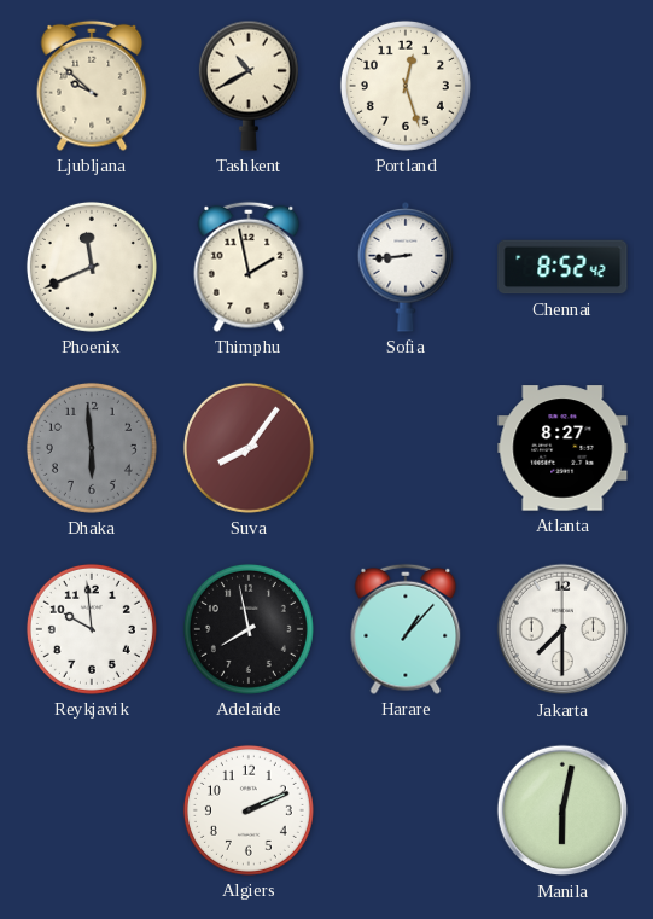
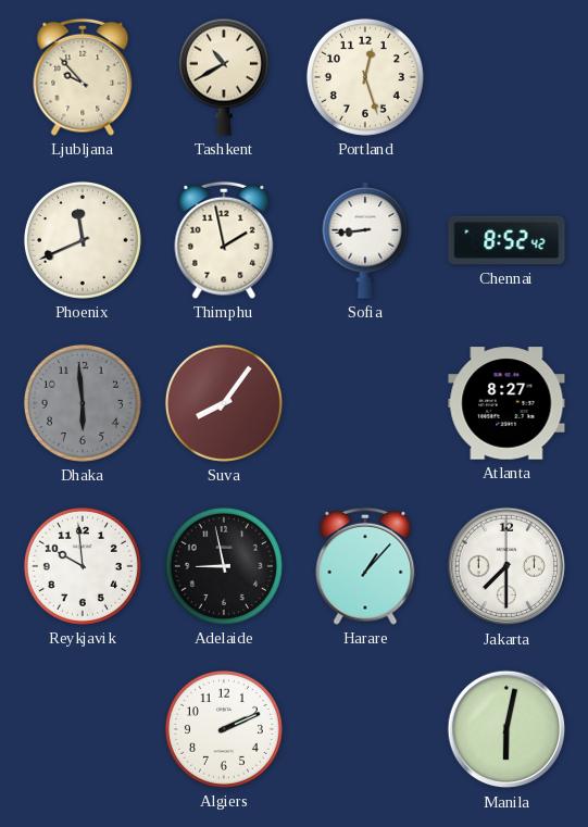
Ljubljana: 9:52 -> 9:53
Adelaide: 7:58 -> 8:58
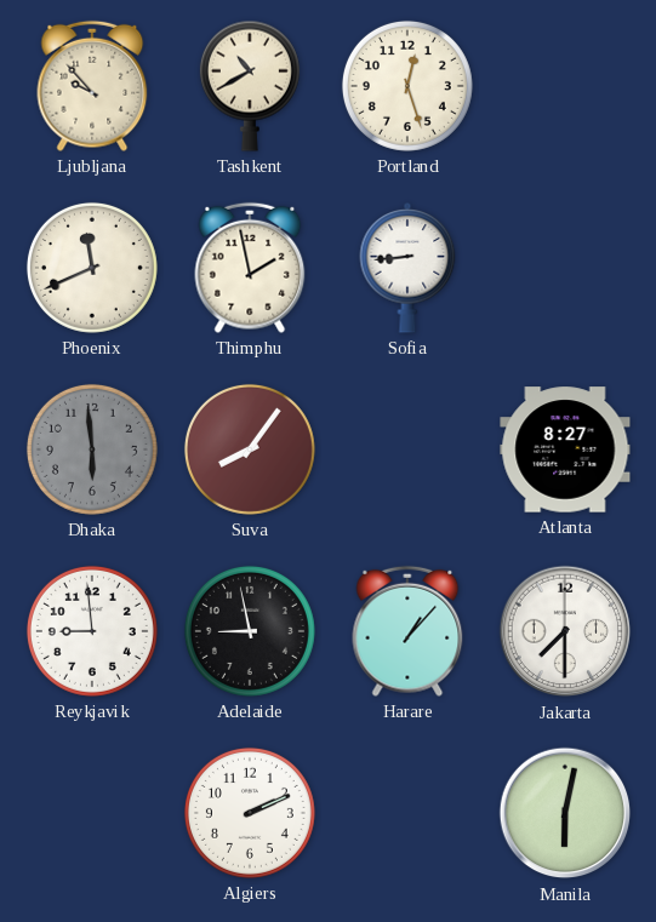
Chennai: 8:52 -> none
Reykjavik: 9:59 -> 8:59
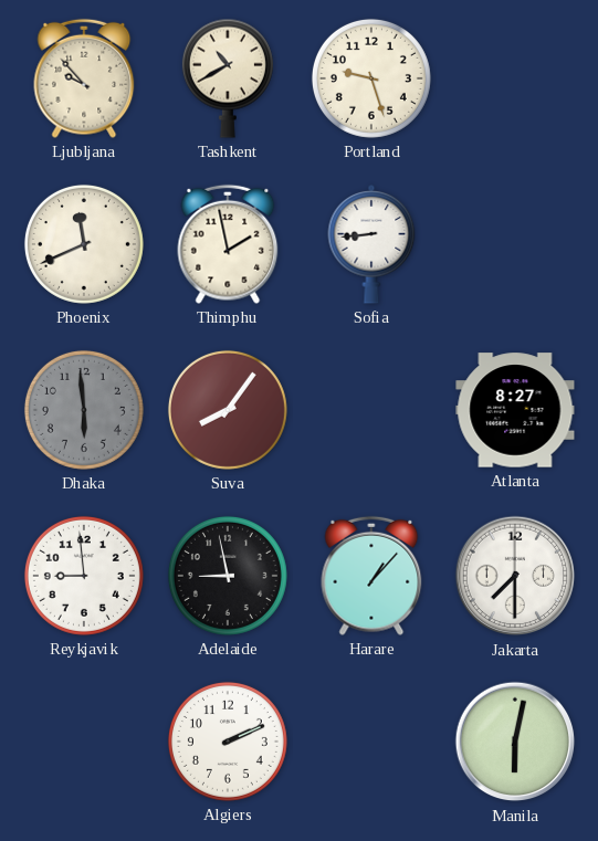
Portland: 12:27 -> 9:27
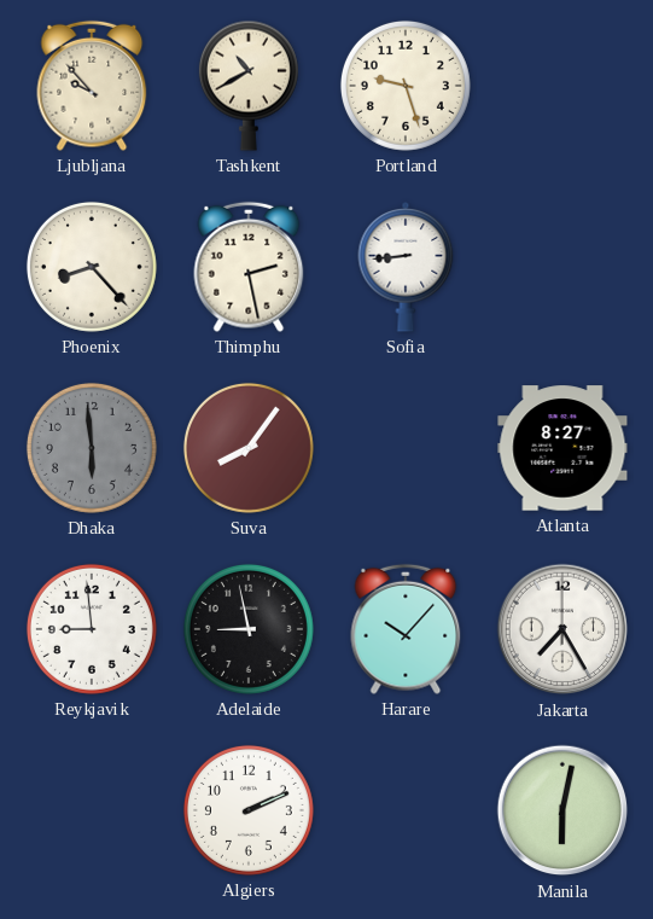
Phoenix: 11:41 -> 8:23
Thimphu: 1:58 -> 2:28
Harare: 1:07 -> 10:07
Jakarta: 7:30 -> 7:25
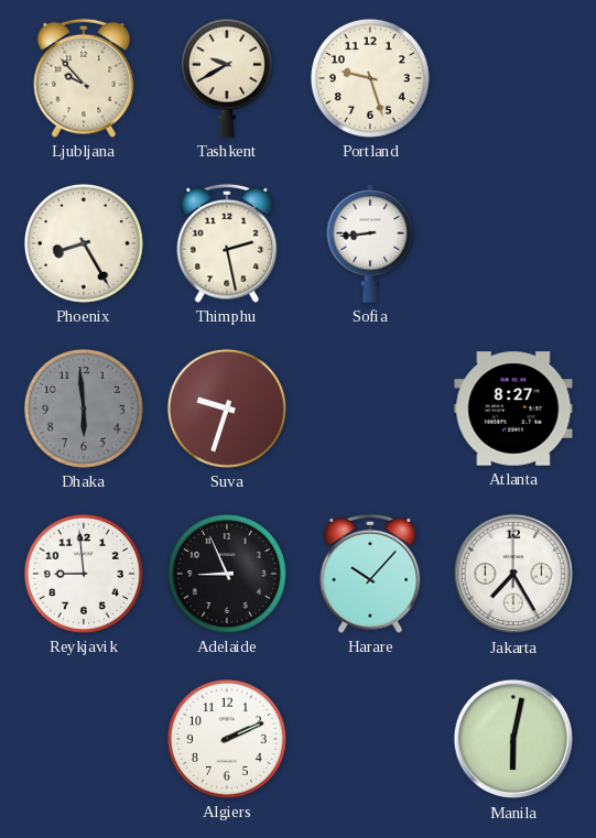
Tashkent: 10:40 -> 9:40
Phoenix: 8:23 -> 8:25
Suva: 8:06 -> 9:33
Adelaide: 8:58 -> 8:56
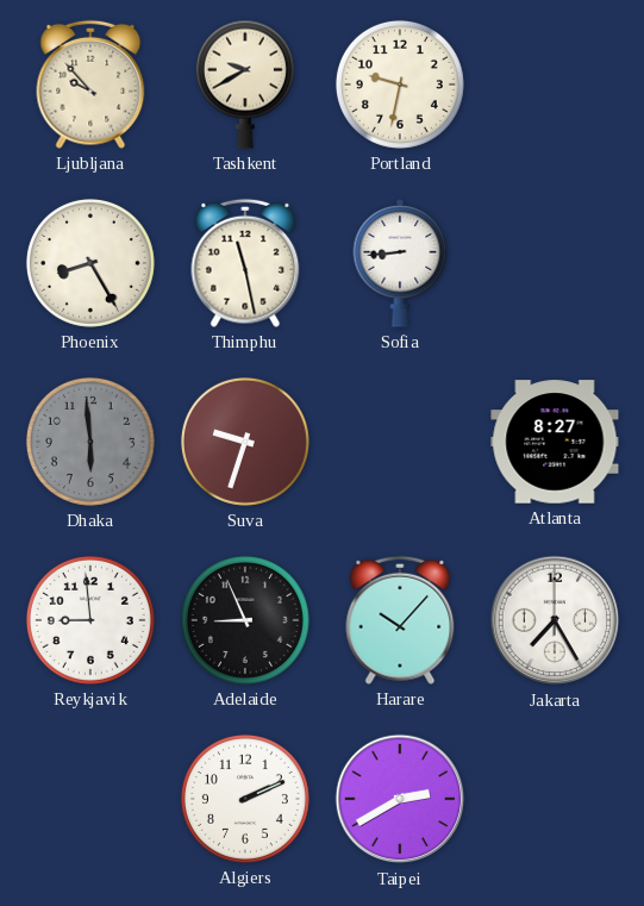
Portland: 9:27 -> 9:32
Thimphu: 2:28 -> 11:28
Taipei: none -> 2:40
Manila: 6:02 -> none
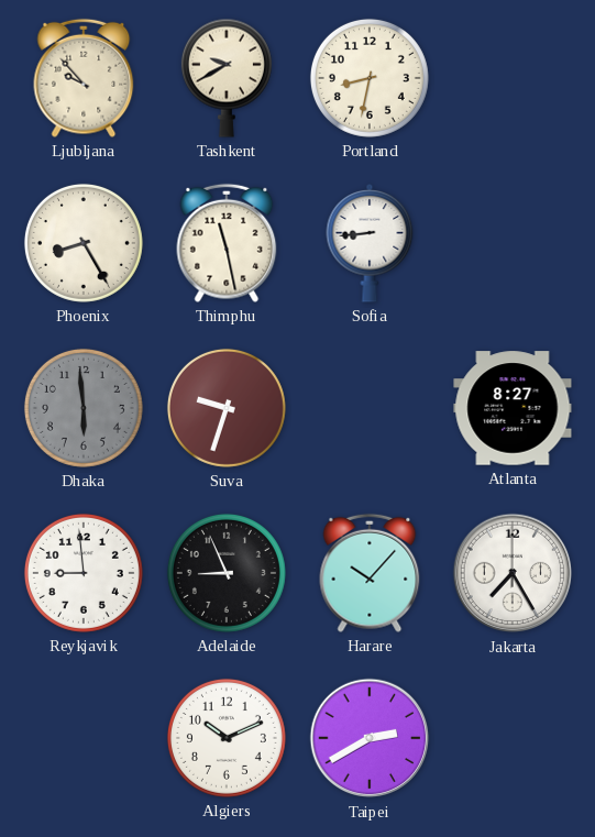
Portland: 9:32 -> 8:32
Algiers: 2:11 -> 10:11
